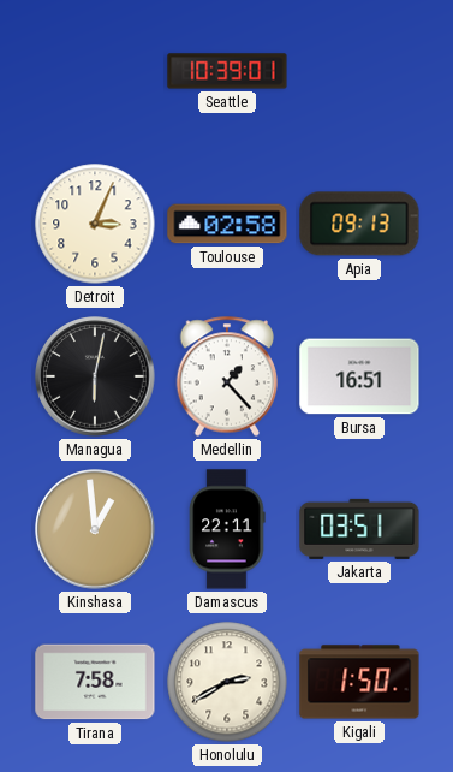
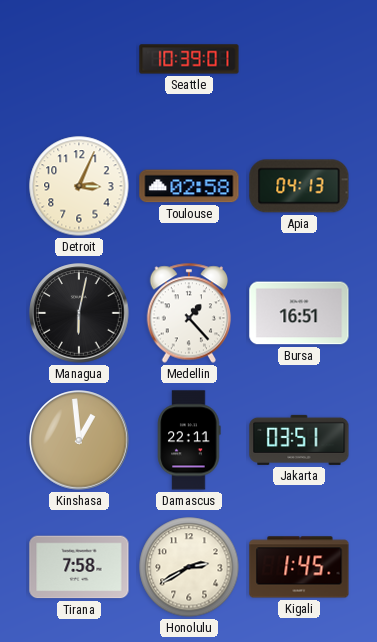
Apia: 09:13 -> 04:13
Kigali: 1:50 -> 1:45
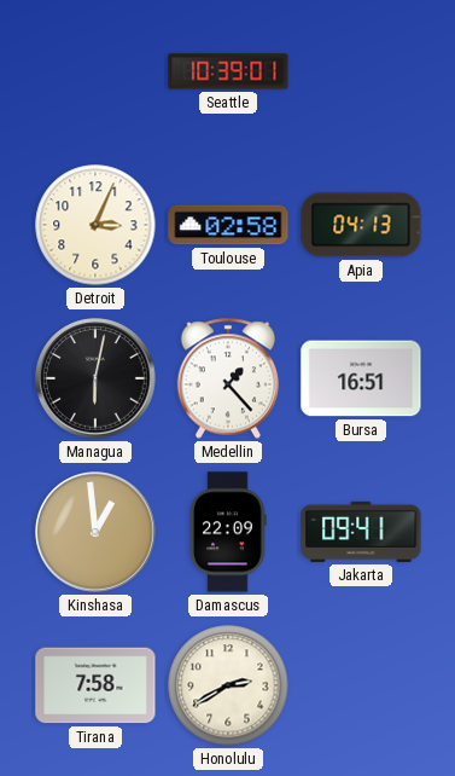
Damascus: 22:11 -> 22:09
Jakarta: 03:51 -> 09:41
Kigali: 1:45 -> none
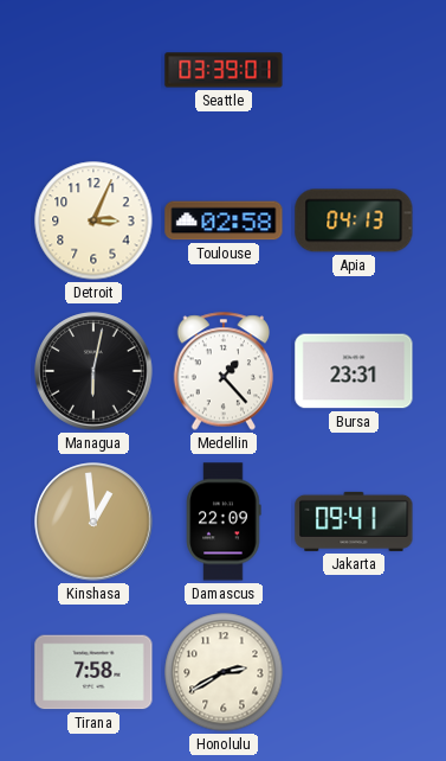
Seattle: 10:39 -> 03:39
Bursa: 16:51 -> 23:31
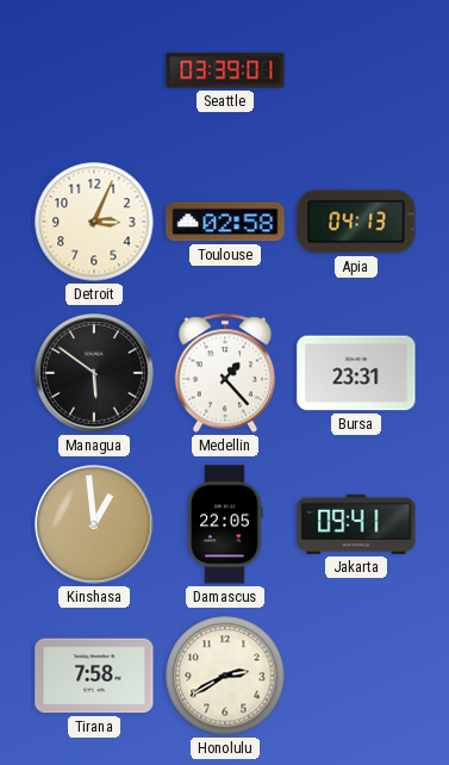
Managua: 6:02 -> 5:51
Damascus: 22:09 -> 22:05
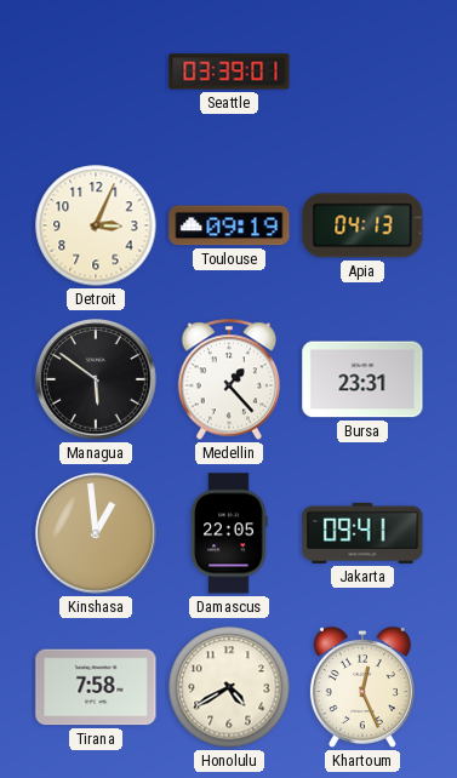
Toulouse: 02:58 -> 09:19
Honolulu: 2:40 -> 4:40
Khartoum: none -> 12:26
